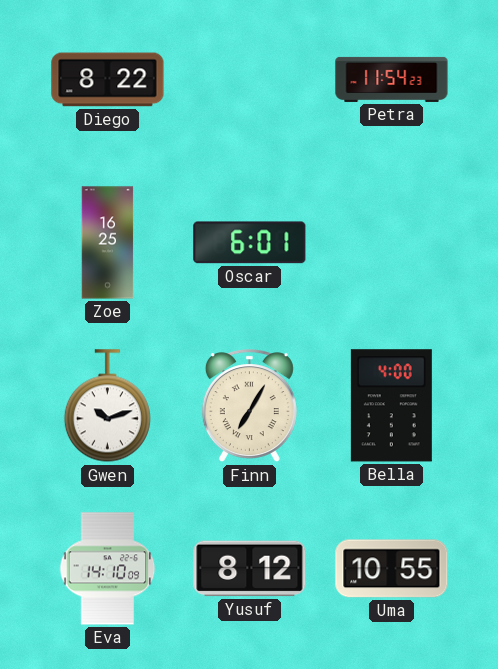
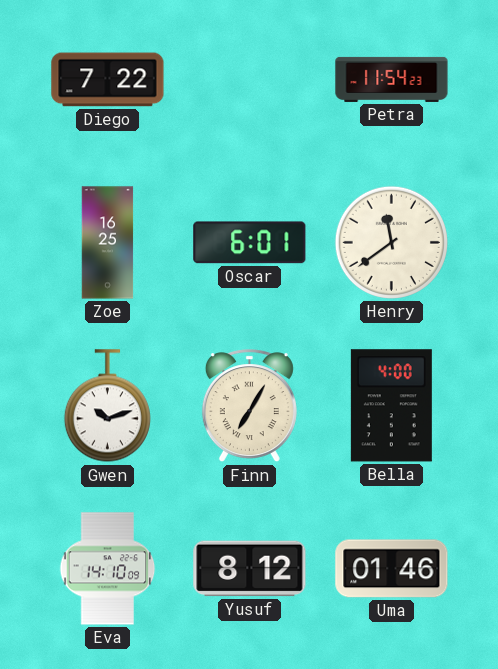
Diego: 8:22 -> 7:22
Henry: none -> 11:39
Uma: 10:55 -> 01:46
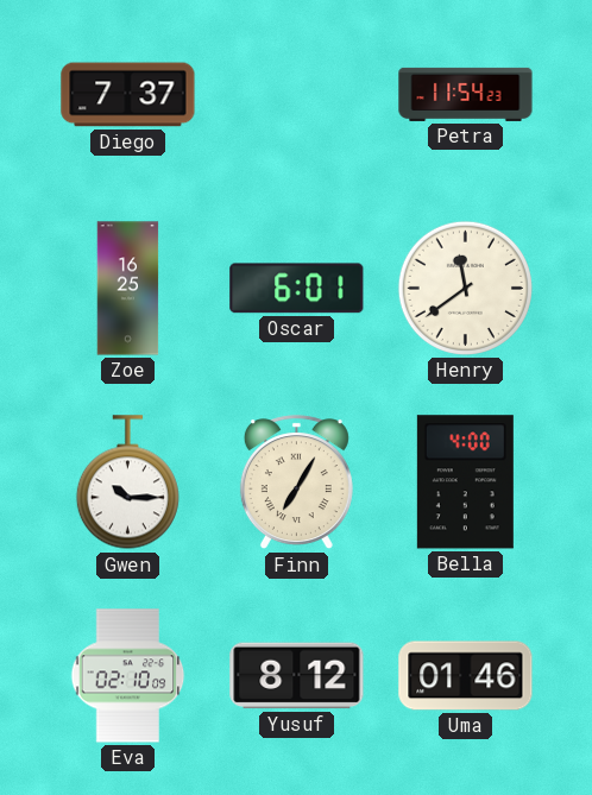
Diego: 7:22 -> 7:37
Gwen: 10:12 -> 10:15
Eva: 14:10 -> 02:10
